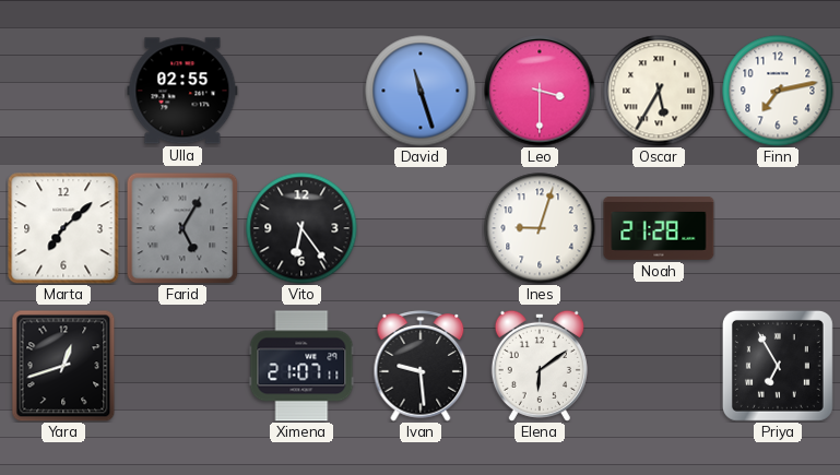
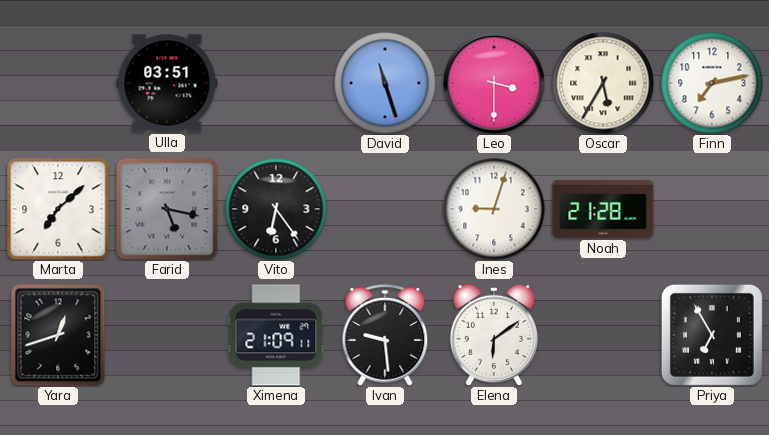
Ulla: 02:55 -> 03:51
Farid: 5:05 -> 5:17
Ximena: 21:07 -> 21:09
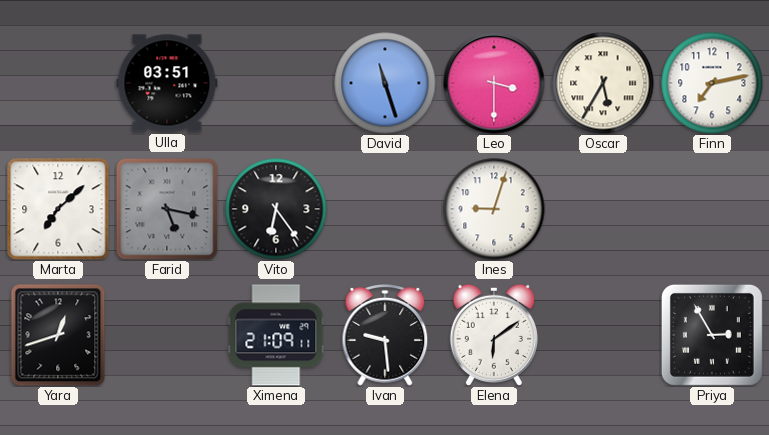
Noah: 21:28 -> none
Priya: 6:55 -> 2:55
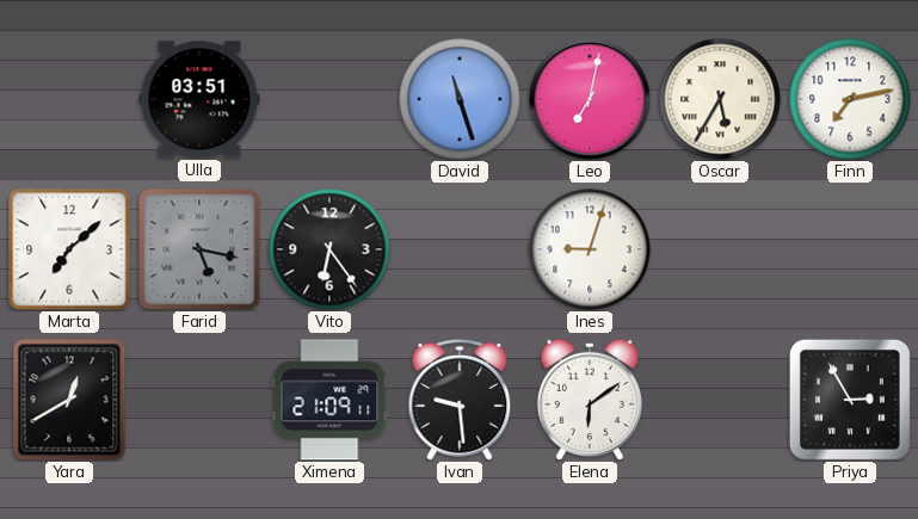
Leo: 3:30 -> 7:02
Yara: 12:42 -> 12:40
